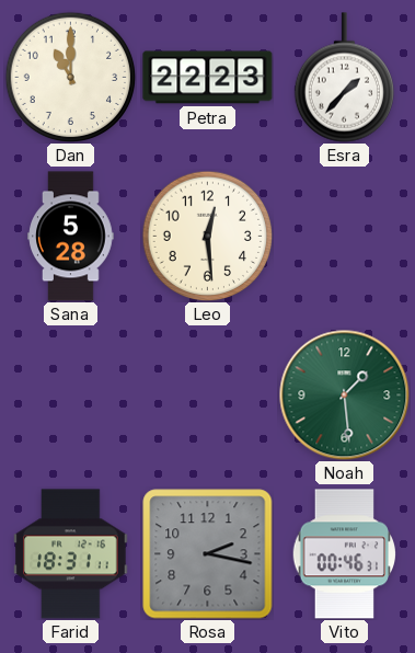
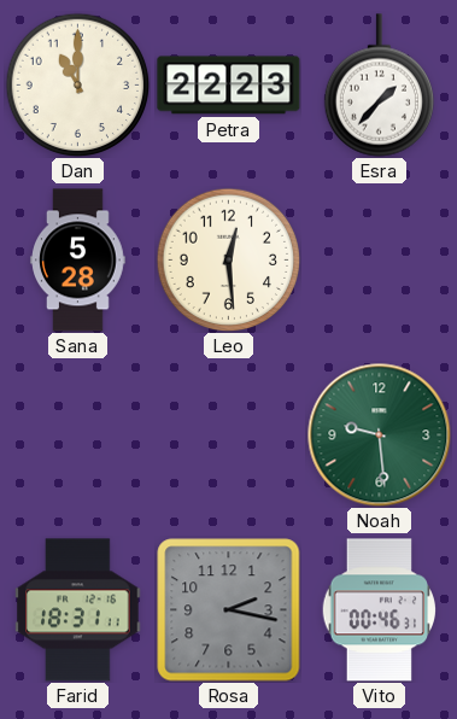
Noah: 1:29 -> 9:29
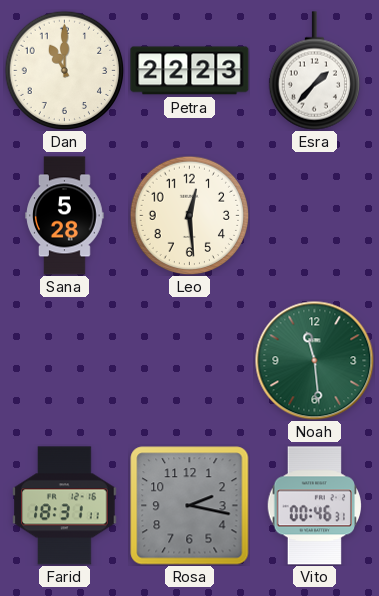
Noah: 9:29 -> 11:29
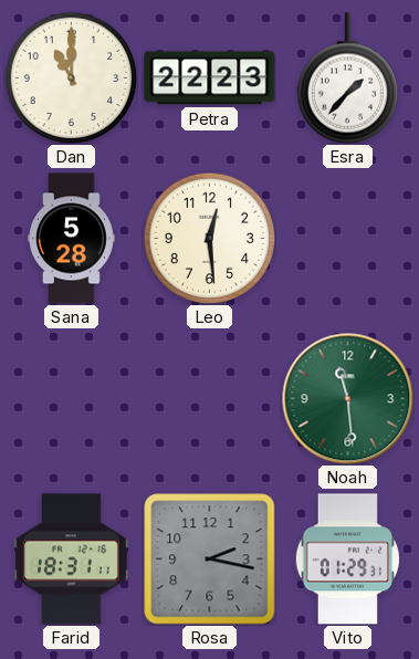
Vito: 00:46 -> 01:29
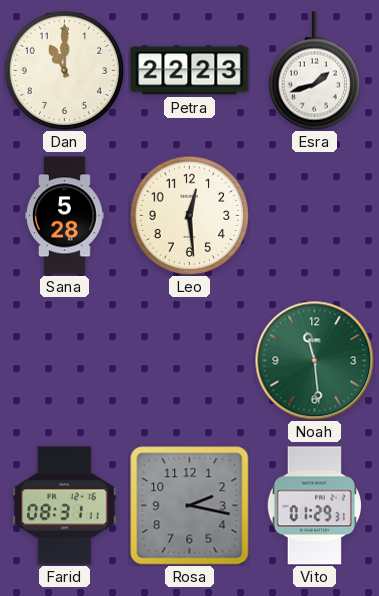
Esra: 1:37 -> 1:42
Farid: 18:31 -> 08:31
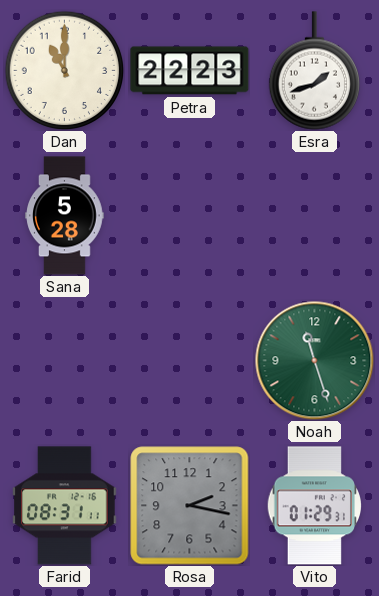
Leo: 12:29 -> none
Noah: 11:29 -> 11:27
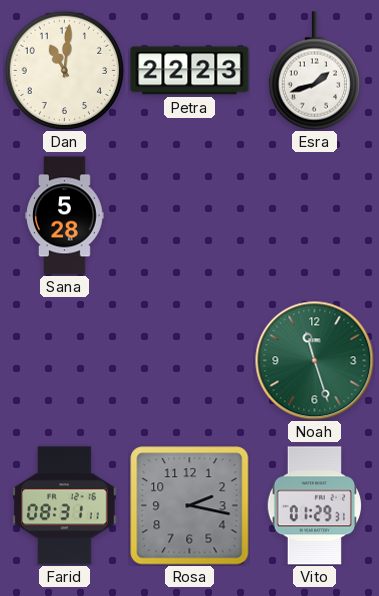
Dan: 11:00 -> 11:01
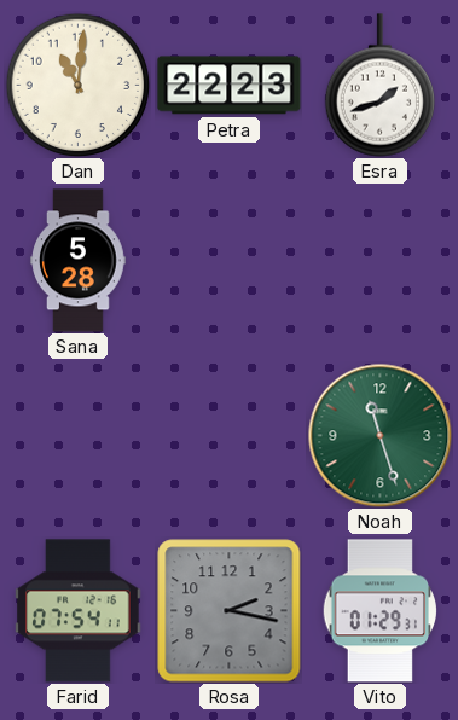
Farid: 08:31 -> 07:54
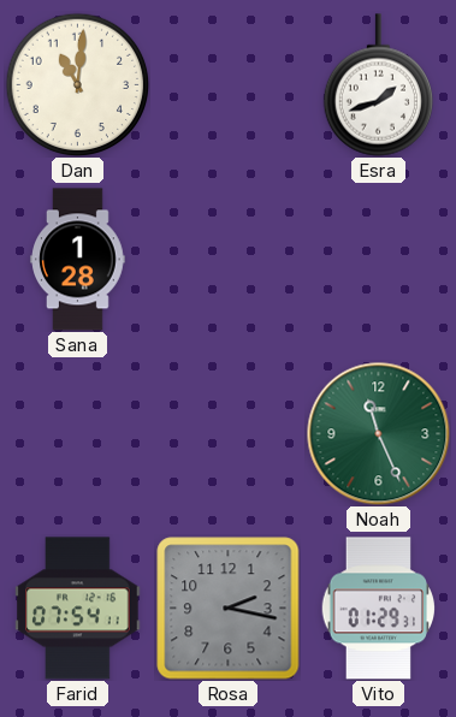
Petra: 22:23 -> none
Sana: 5:28 -> 1:28
Noah: 11:27 -> 11:26
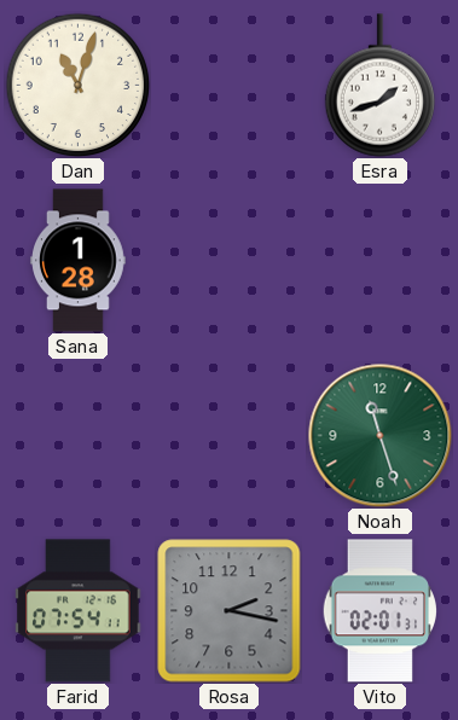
Dan: 11:01 -> 11:03
Noah: 11:26 -> 11:27
Vito: 01:29 -> 02:01
